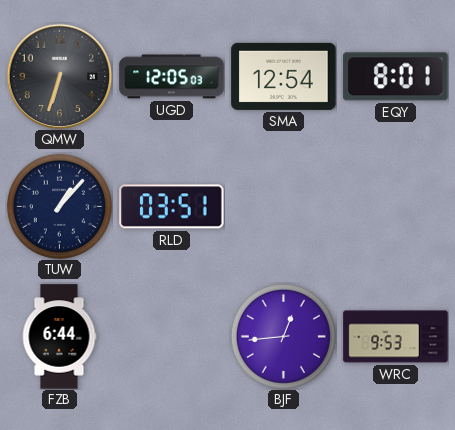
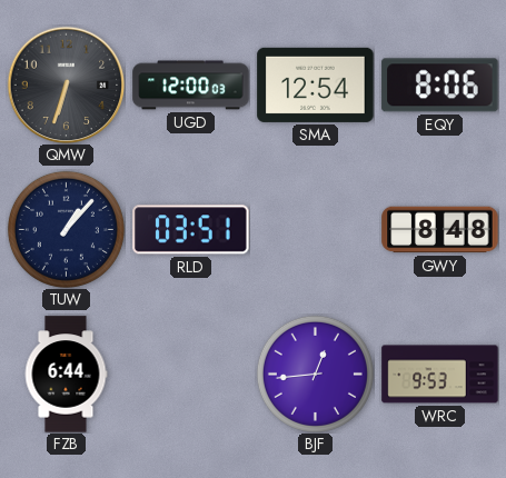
UGD: 12:05 -> 12:00
EQY: 8:01 -> 8:06
GWY: none -> 8:48
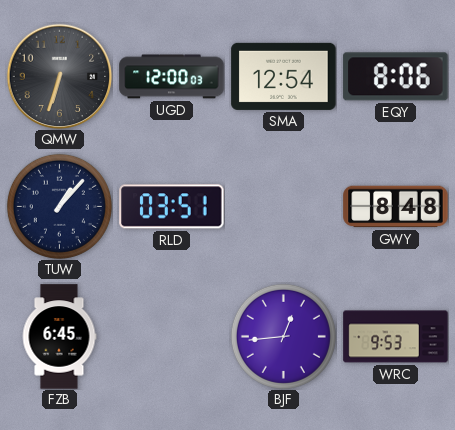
FZB: 6:44 -> 6:45
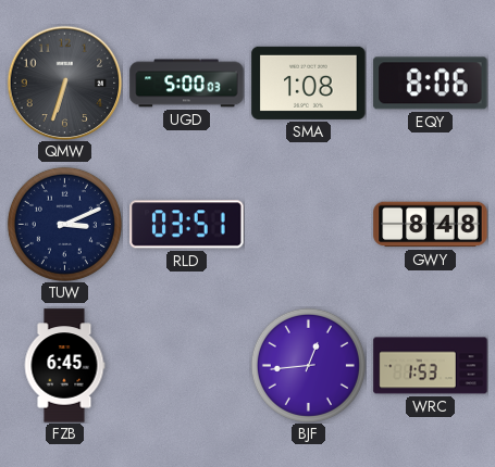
UGD: 12:00 -> 5:00
SMA: 12:54 -> 1:08
TUW: 1:07 -> 3:11
WRC: 9:53 -> 1:53
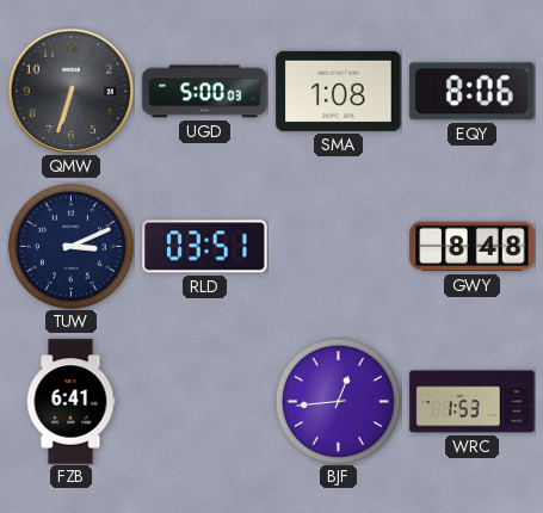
FZB: 6:45 -> 6:41
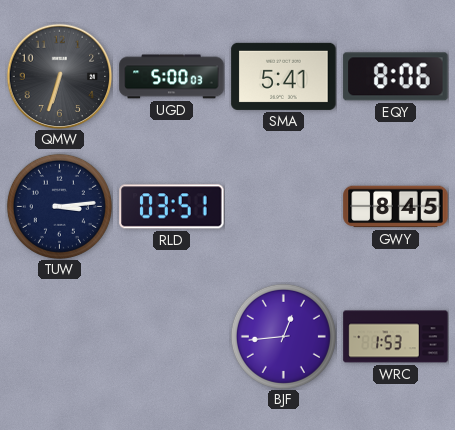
SMA: 1:08 -> 5:41
TUW: 3:11 -> 3:14
GWY: 8:48 -> 8:45
FZB: 6:41 -> none
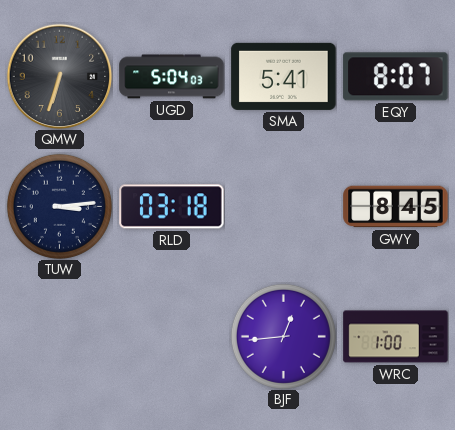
UGD: 5:00 -> 5:04
EQY: 8:06 -> 8:07
RLD: 03:51 -> 03:18
WRC: 1:53 -> 1:00
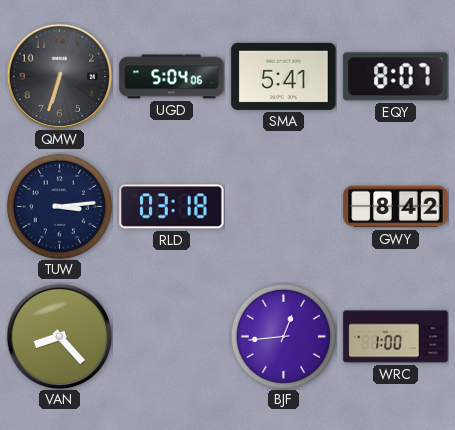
UGD: 5:04:03 -> 5:04:06
GWY: 8:45 -> 8:42
VAN: none -> 8:23
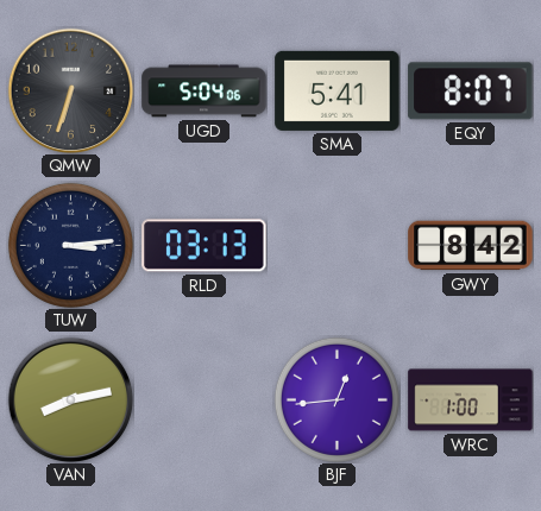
RLD: 03:18 -> 03:13
VAN: 8:23 -> 8:13
